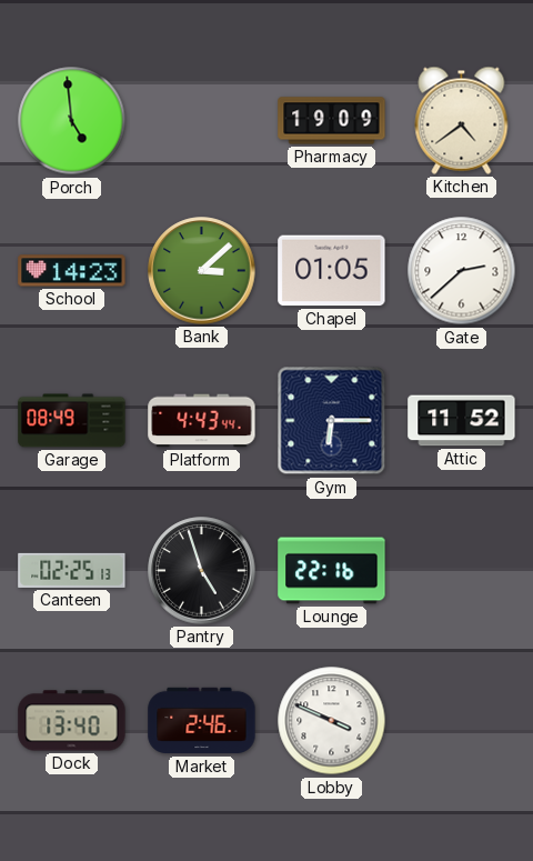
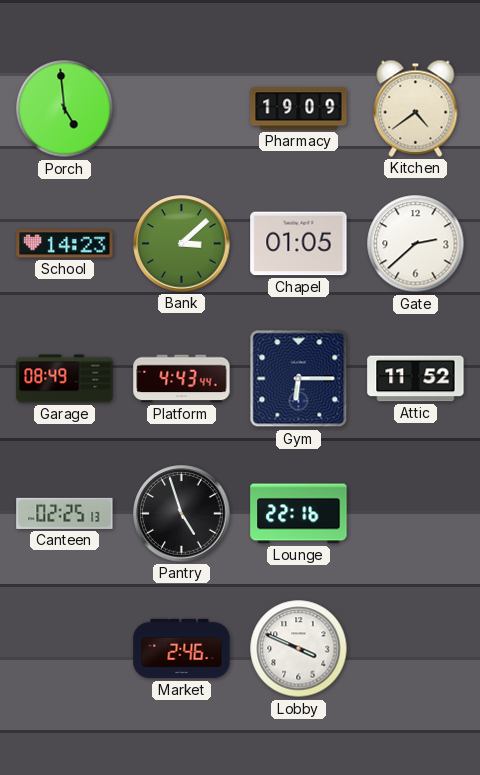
Dock: 13:40 -> none
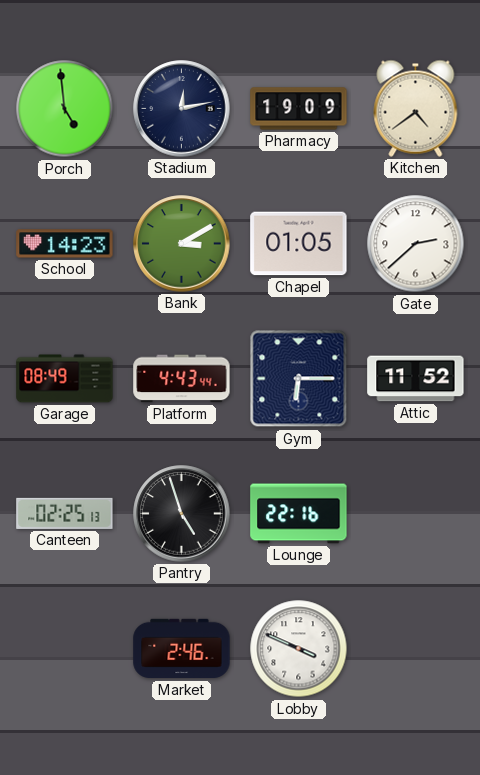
Stadium: none -> 12:13
Bank: 3:08 -> 3:10
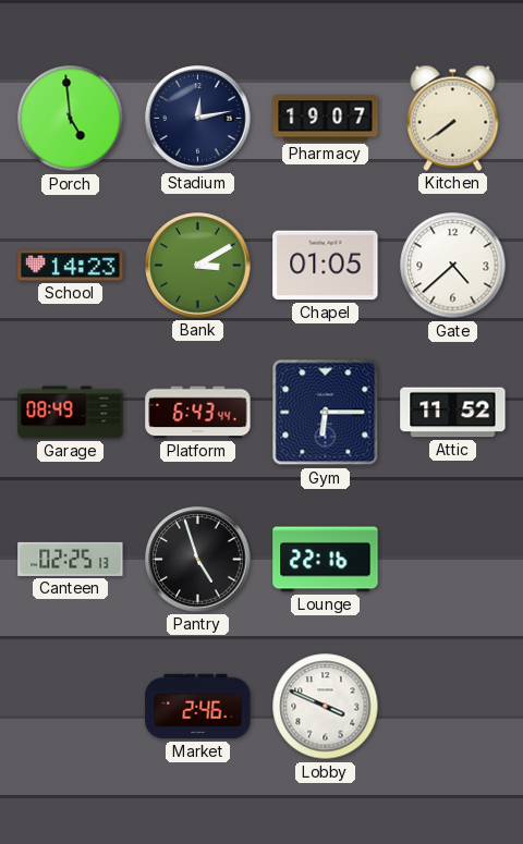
Pharmacy: 19:09 -> 19:07
Kitchen: 4:39 -> 7:39
Gate: 2:38 -> 4:38
Platform: 4:43 -> 6:43
